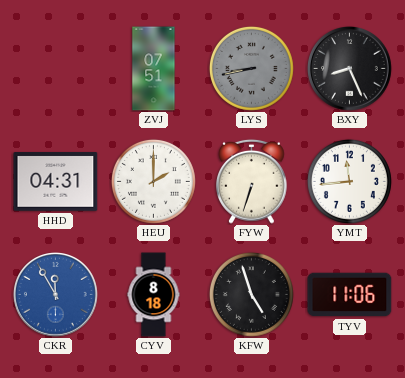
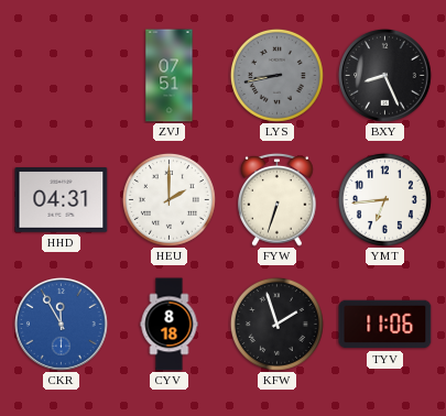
YMT: 11:44 -> 6:44
KFW: 4:57 -> 1:57
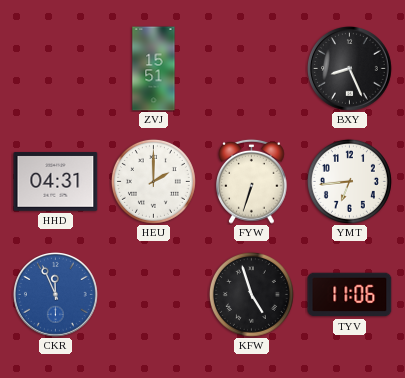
ZVJ: 07:51 -> 15:51
LYS: 8:43 -> none
CKR: 11:55 -> 11:56
CYV: 8:18 -> none
KFW: 1:57 -> 4:57
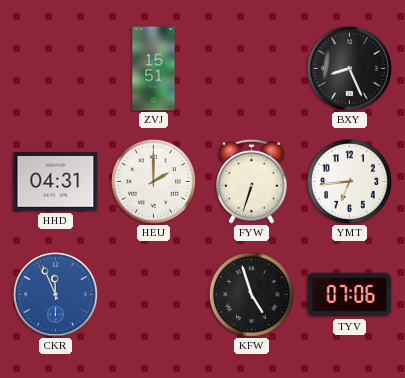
TYV: 11:06 -> 07:06
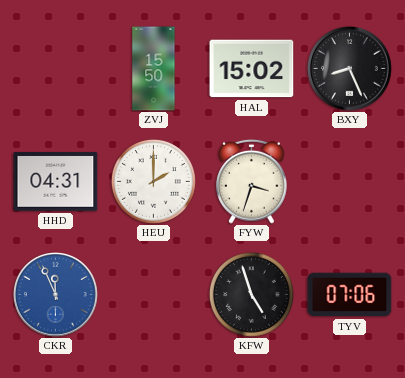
ZVJ: 15:51 -> 15:50
HAL: none -> 15:02
FYW: 6:33 -> 3:33
YMT: 6:44 -> none
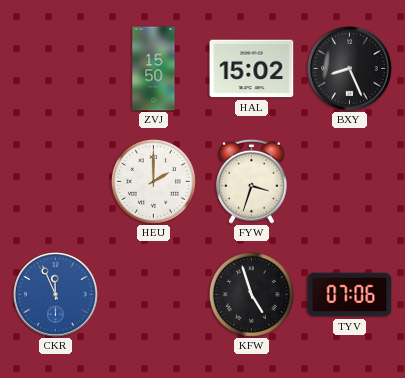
HHD: 04:31 -> none
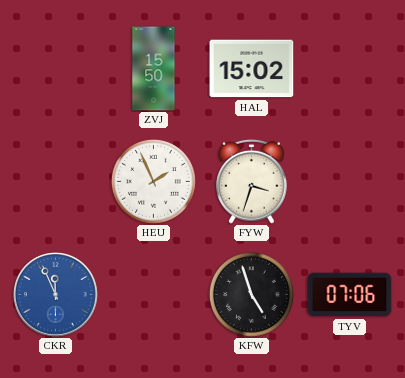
BXY: 8:26 -> none
HEU: 2:00 -> 1:56
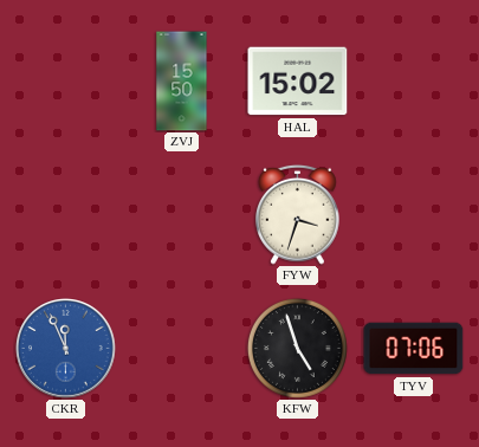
HEU: 1:56 -> none
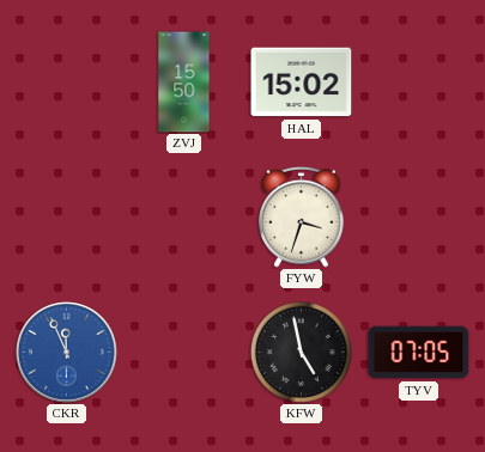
KFW: 4:57 -> 4:58
TYV: 07:06 -> 07:05
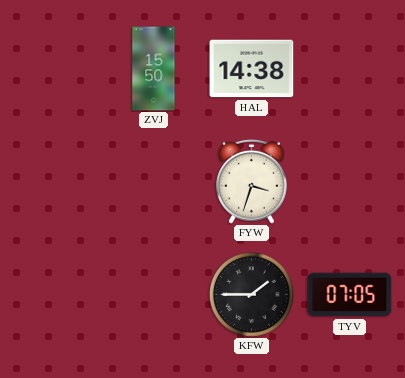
HAL: 15:02 -> 14:38
CKR: 11:56 -> none
KFW: 4:58 -> 1:45
